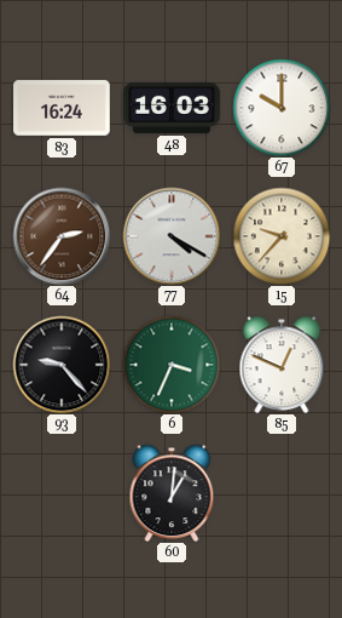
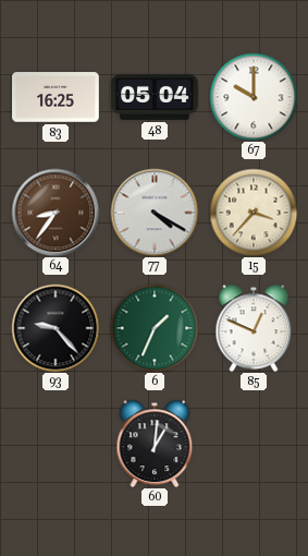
83: 16:24 -> 16:25
48: 16:03 -> 05:04
64: 2:36 -> 8:36
15: 9:37 -> 3:37
6: 3:34 -> 1:34
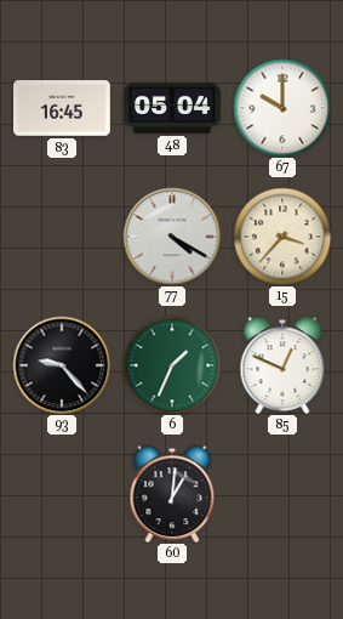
83: 16:25 -> 16:45
64: 8:36 -> none
